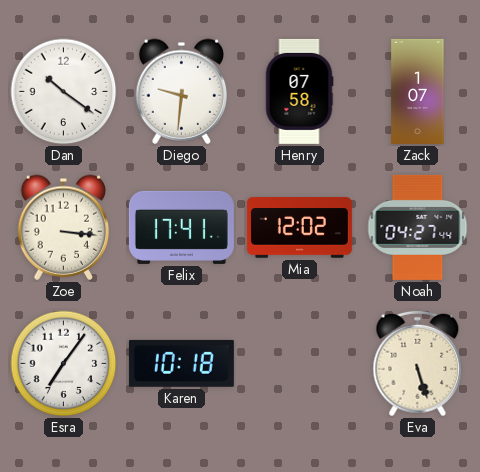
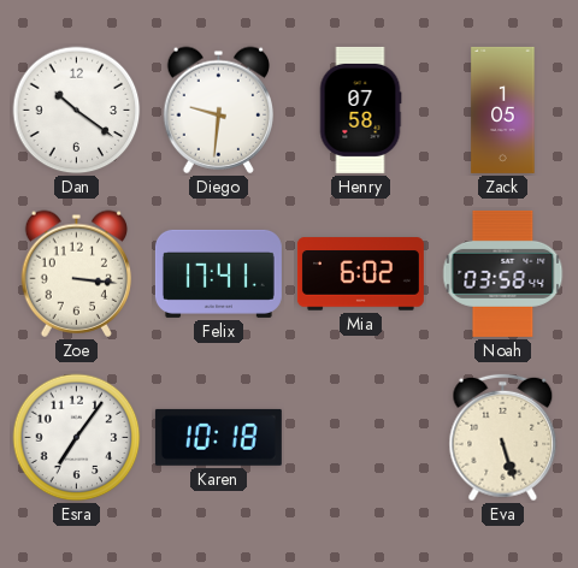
Zack: 1:07 -> 1:05
Mia: 12:02 -> 6:02
Noah: 04:27 -> 03:58
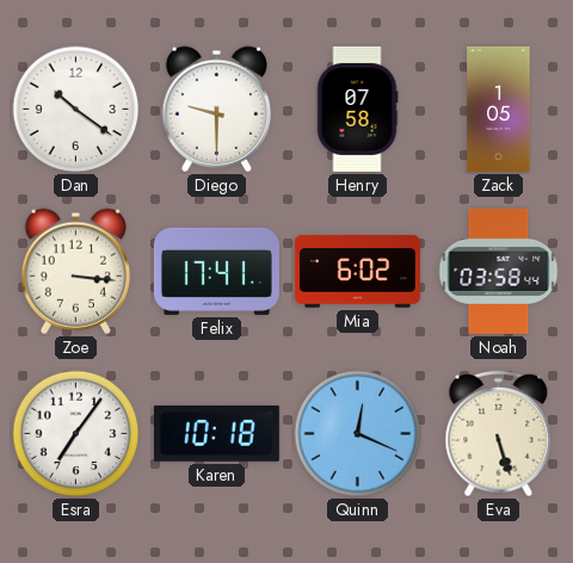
Diego: 9:31 -> 9:30
Quinn: none -> 12:19
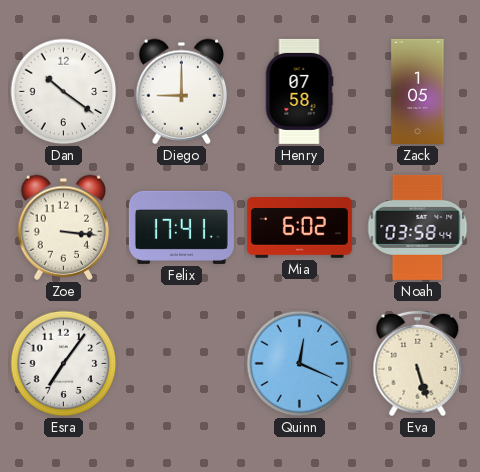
Diego: 9:30 -> 9:00
Karen: 10:18 -> none
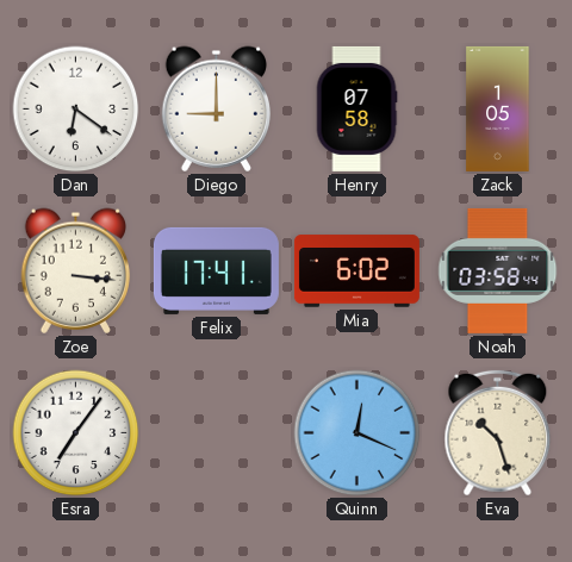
Dan: 10:21 -> 6:21
Eva: 5:27 -> 10:27
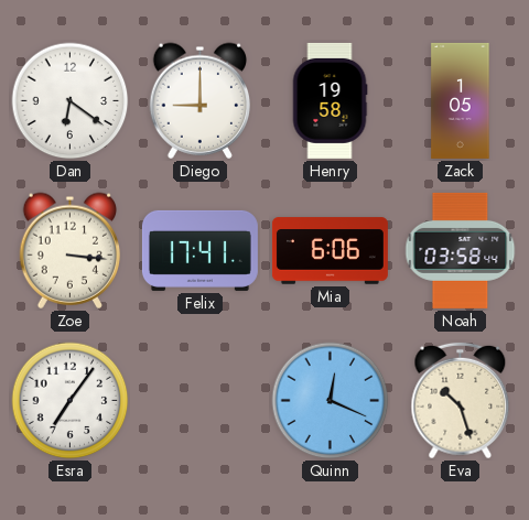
Henry: 07:58 -> 19:58
Mia: 6:02 -> 6:06
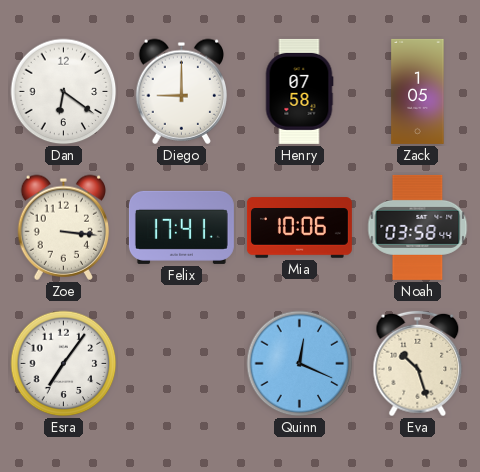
Henry: 19:58 -> 07:58
Mia: 6:06 -> 10:06
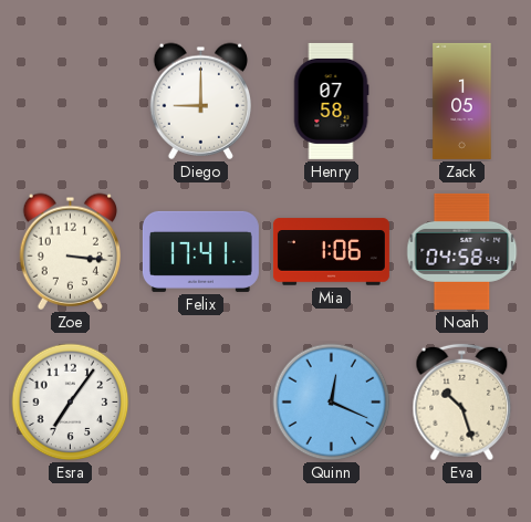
Dan: 6:21 -> none
Mia: 10:06 -> 1:06
Noah: 03:58 -> 04:58
